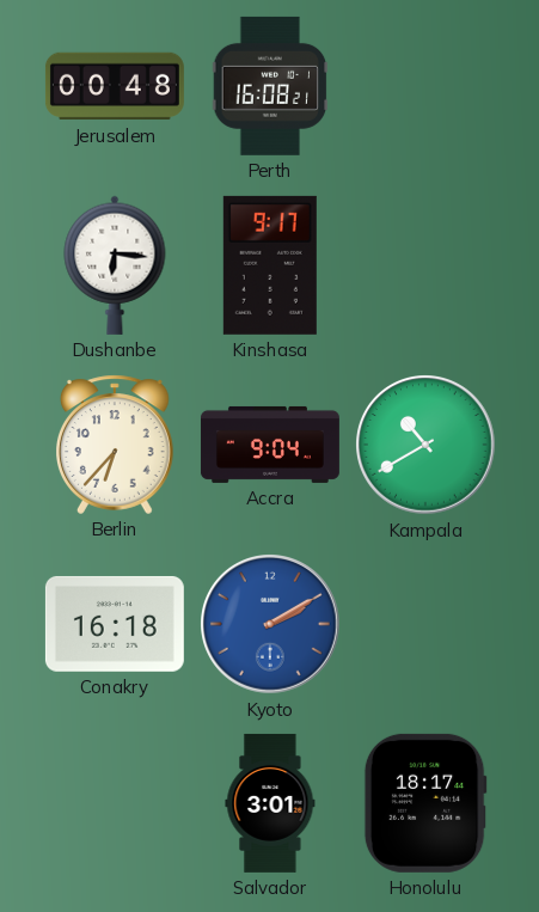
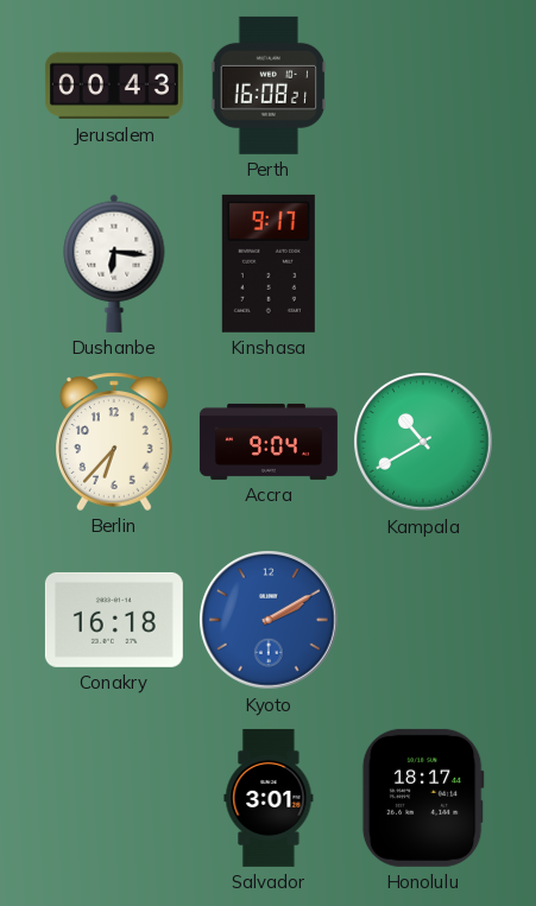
Jerusalem: 00:48 -> 00:43
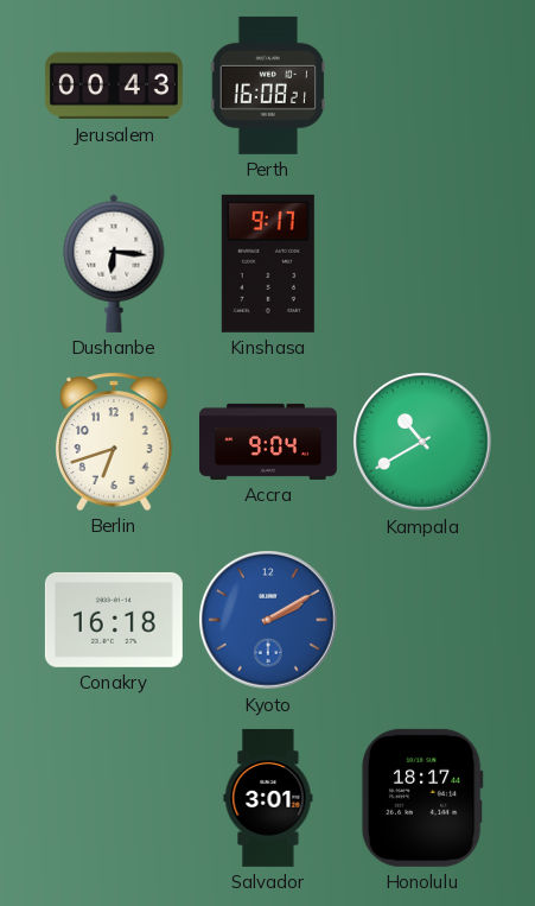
Berlin: 6:37 -> 6:42
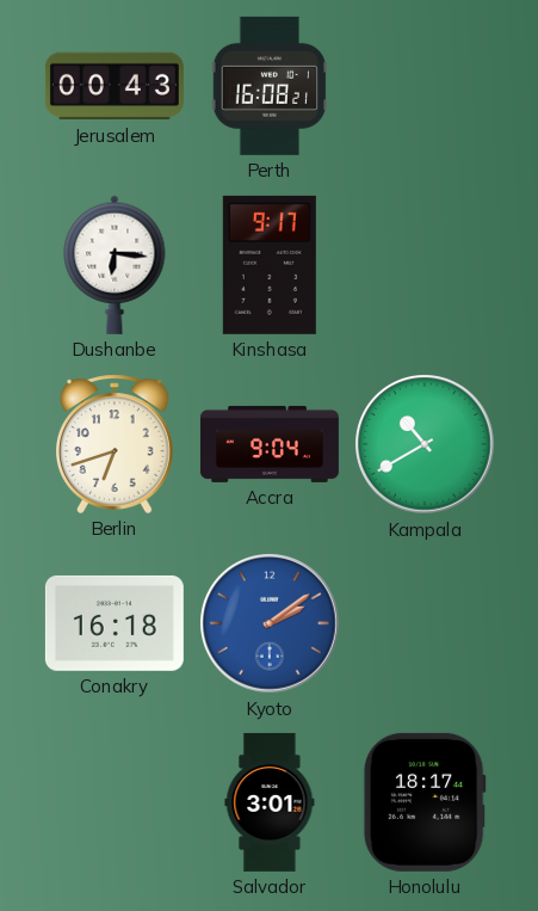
Kyoto: 2:10 -> 2:09
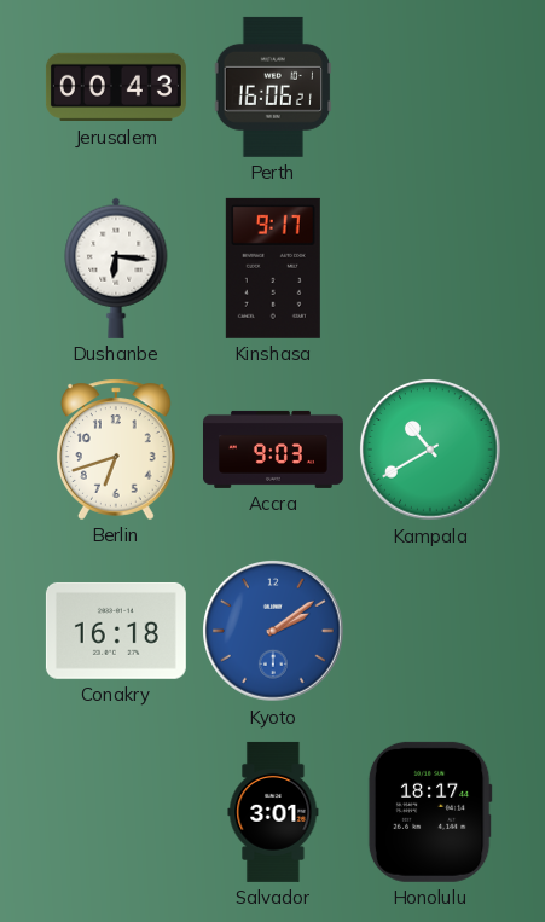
Perth: 16:08 -> 16:06
Accra: 9:04 -> 9:03
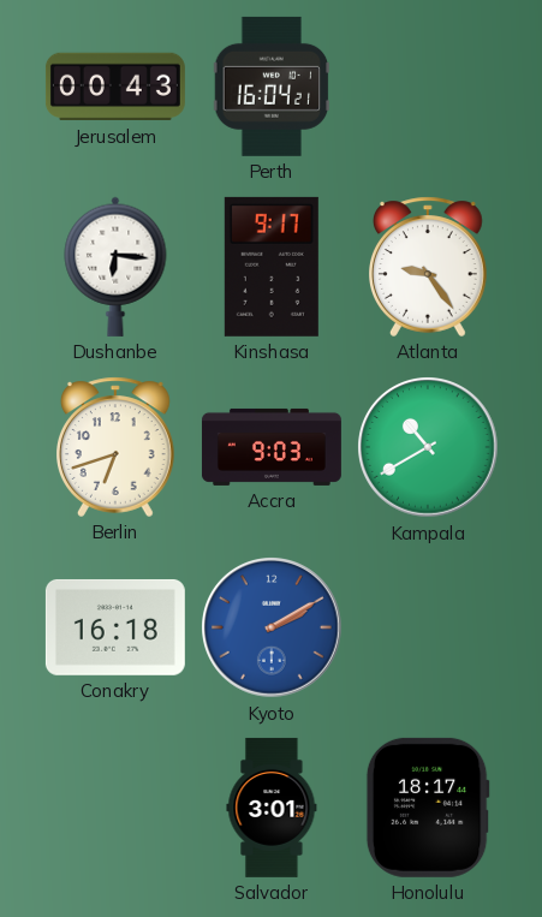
Perth: 16:06 -> 16:04
Atlanta: none -> 9:24
Kyoto: 2:09 -> 2:10
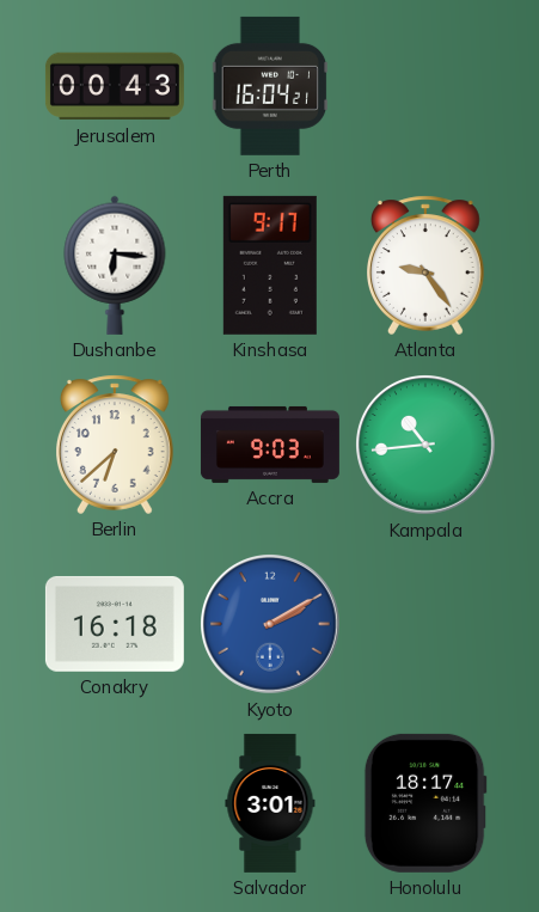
Berlin: 6:42 -> 6:38
Kampala: 10:40 -> 10:44
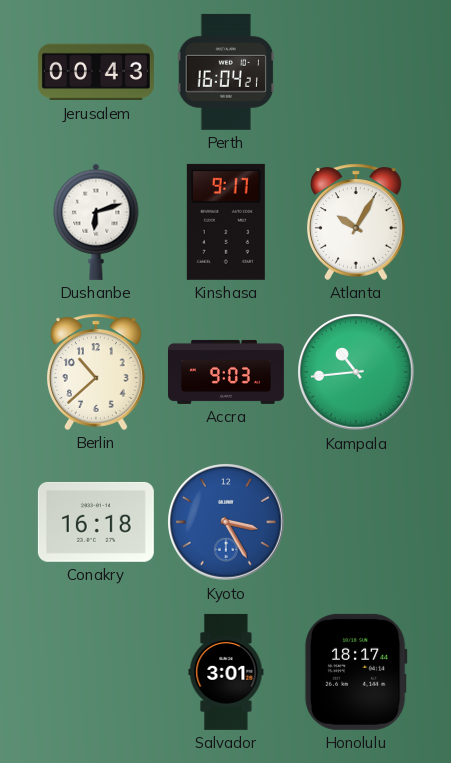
Dushanbe: 6:16 -> 6:12
Atlanta: 9:24 -> 10:05
Berlin: 6:38 -> 10:38
Kyoto: 2:10 -> 3:25
